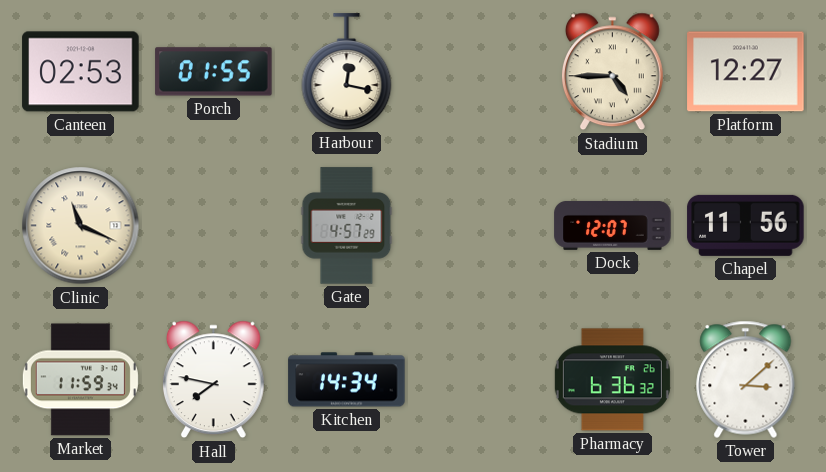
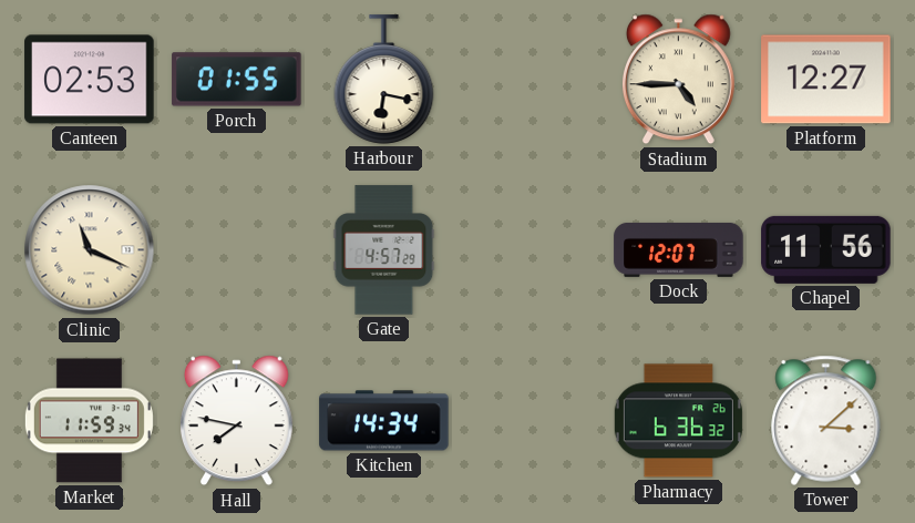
Harbour: 12:17 -> 6:17
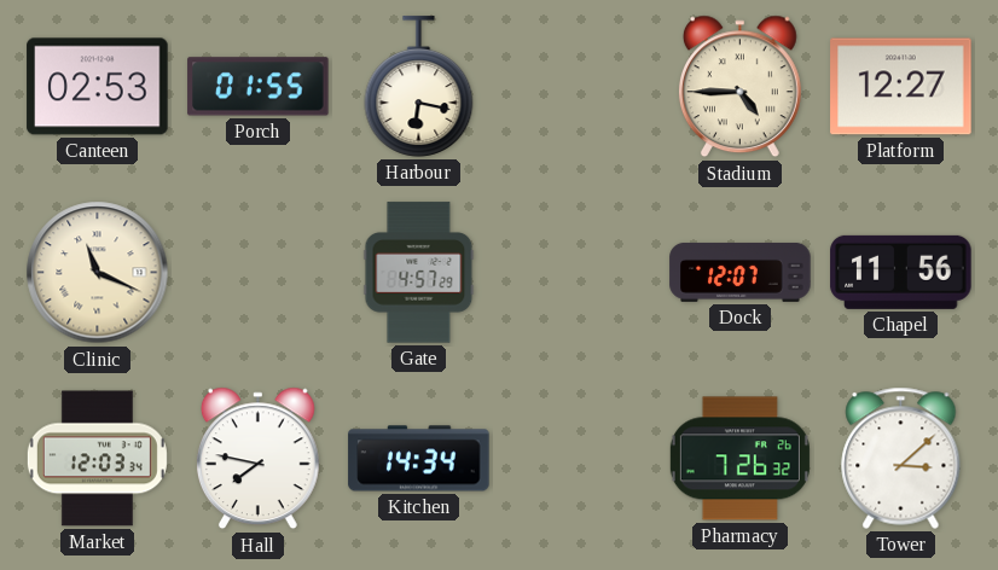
Market: 11:59 -> 12:03
Pharmacy: 6:36 -> 7:26
